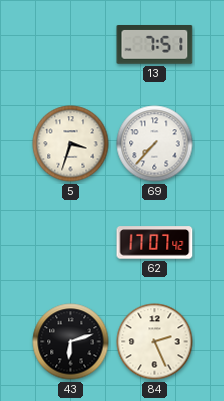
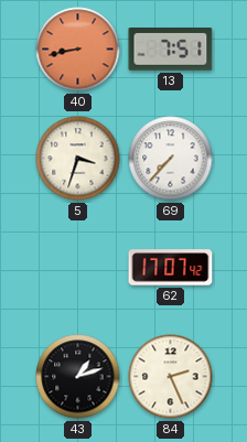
40: none -> 8:43
43: 6:12 -> 1:12
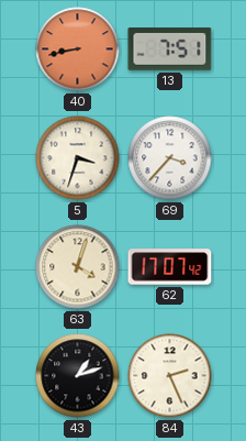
69: 7:37 -> 3:37
63: none -> 4:03
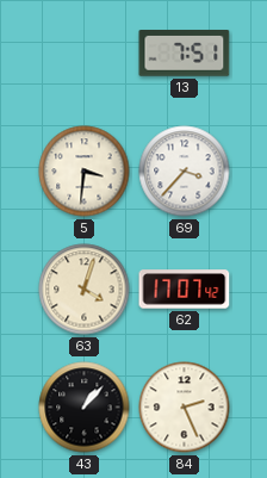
40: 8:43 -> none
5: 3:33 -> 3:31
43: 1:12 -> 1:07
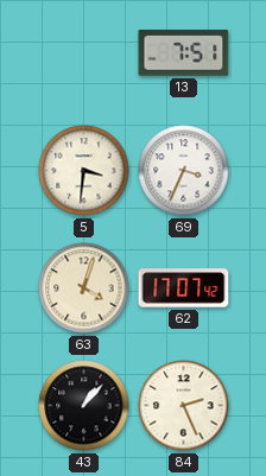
69: 3:37 -> 3:34
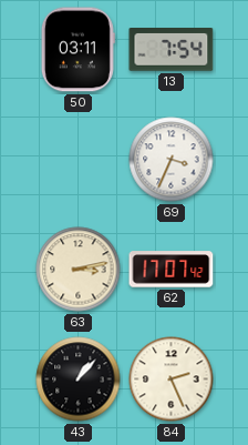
50: none -> 03:11
13: 7:51 -> 7:54
5: 3:31 -> none
63: 4:03 -> 3:13
